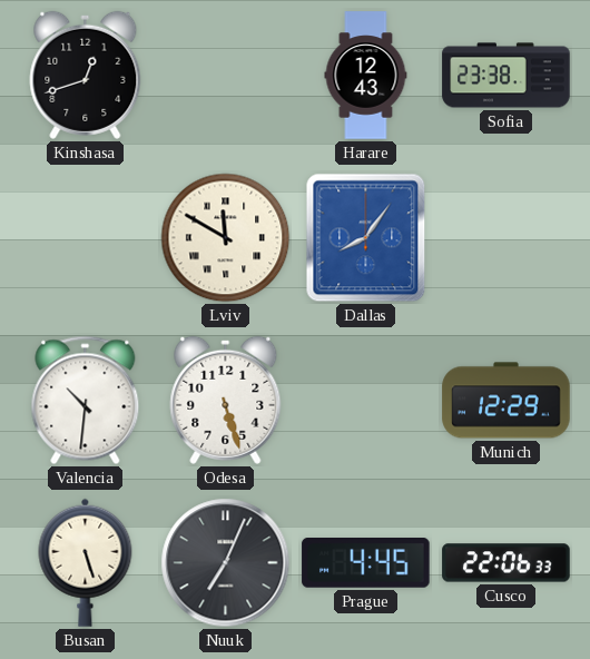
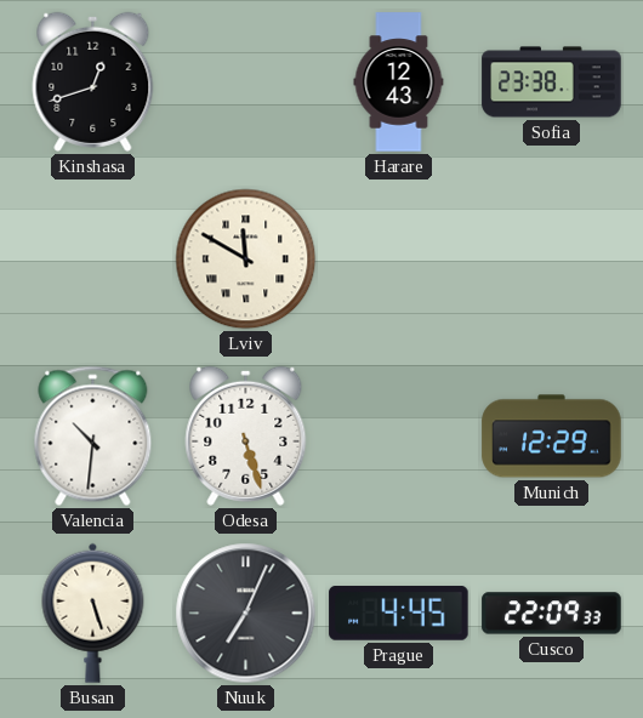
Dallas: 8:06 -> none
Cusco: 22:06 -> 22:09
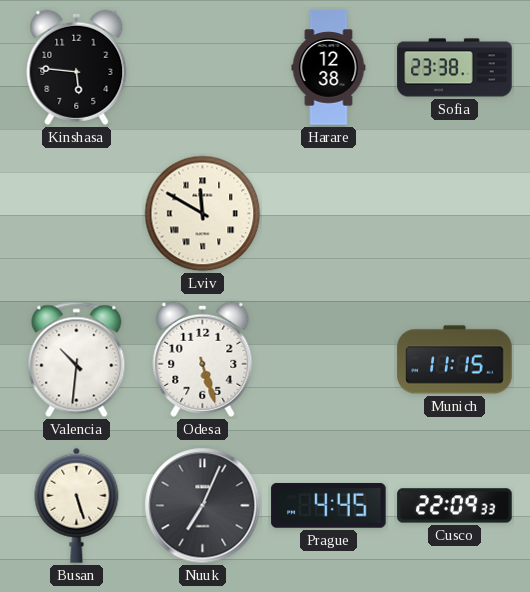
Kinshasa: 12:42 -> 5:46
Harare: 12:43 -> 12:38
Munich: 12:29 -> 11:15
